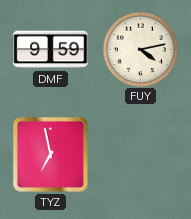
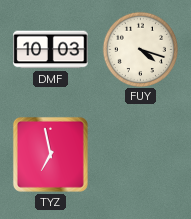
DMF: 9:59 -> 10:03
FUY: 4:13 -> 4:18
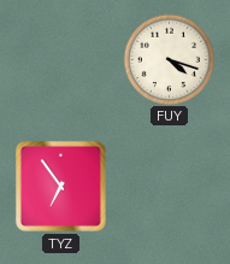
DMF: 10:03 -> none
TYZ: 6:58 -> 6:54
